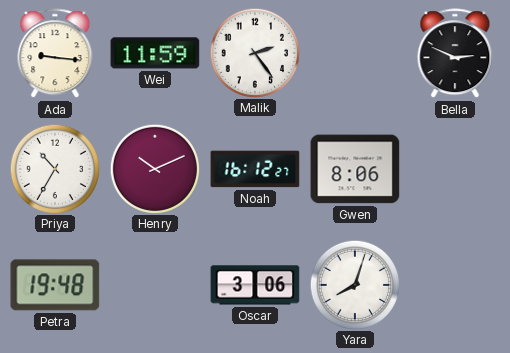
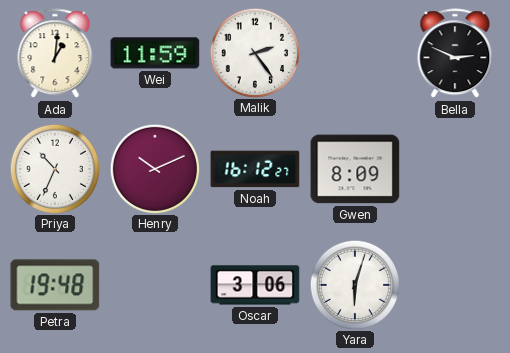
Ada: 9:16 -> 1:01
Priya: 10:35 -> 10:34
Gwen: 8:06 -> 8:09
Yara: 8:03 -> 6:03
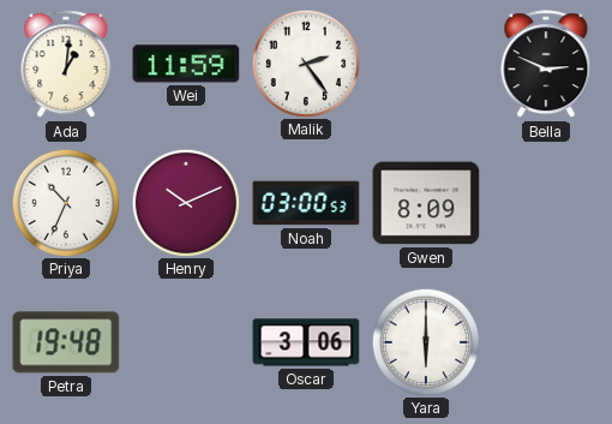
Noah: 16:12 -> 03:00
Yara: 6:03 -> 6:00
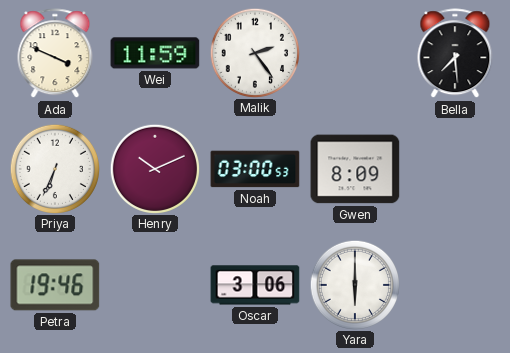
Ada: 1:01 -> 3:49
Bella: 2:49 -> 7:29
Priya: 10:34 -> 6:34
Petra: 19:48 -> 19:46
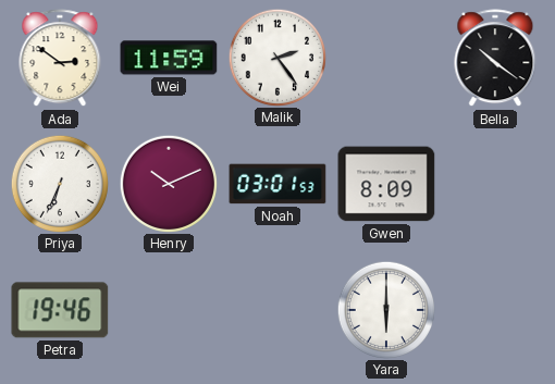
Ada: 3:49 -> 2:51
Bella: 7:29 -> 10:21
Noah: 03:00 -> 03:01
Oscar: 3:06 -> none
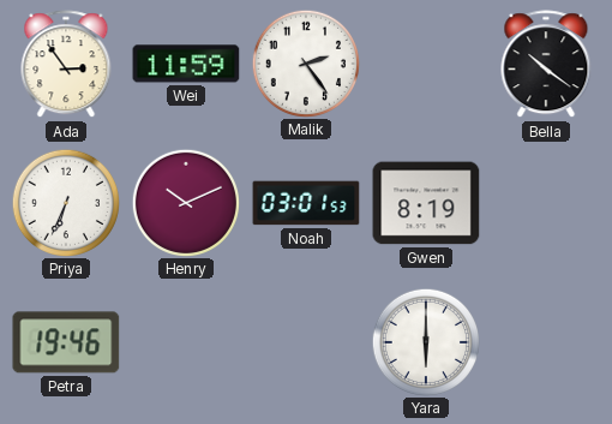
Ada: 2:51 -> 2:54
Gwen: 8:09 -> 8:19
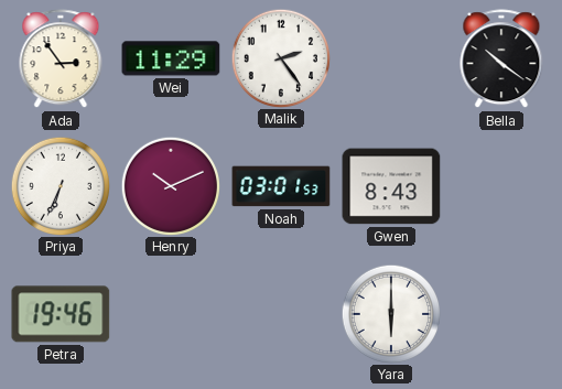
Wei: 11:59 -> 11:29
Gwen: 8:19 -> 8:43
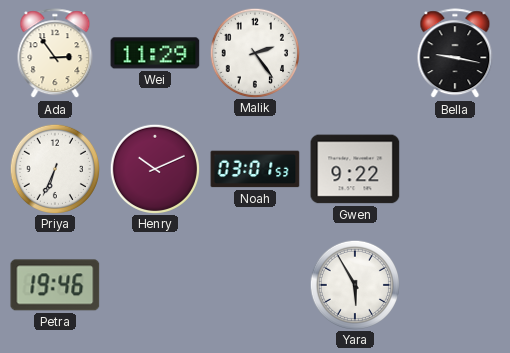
Bella: 10:21 -> 9:17
Gwen: 8:43 -> 9:22
Yara: 6:00 -> 5:55
